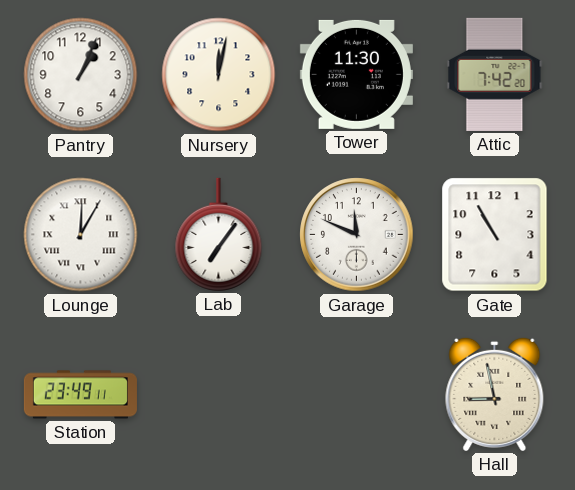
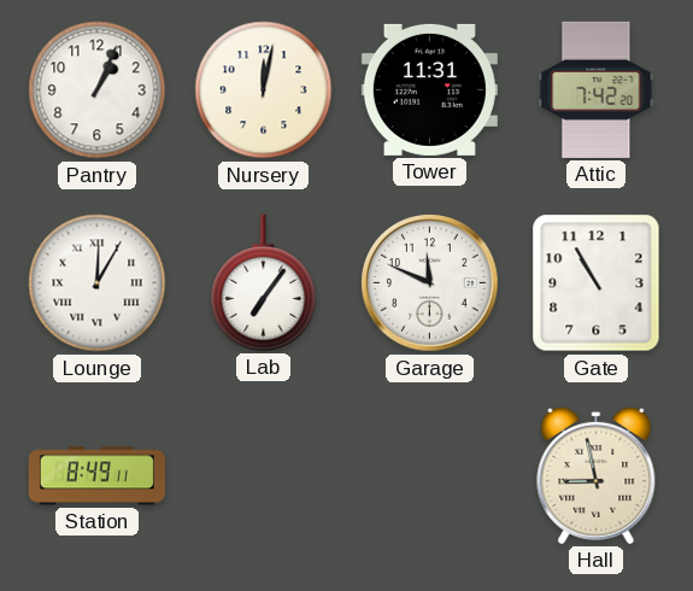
Tower: 11:30 -> 11:31
Station: 23:49 -> 8:49
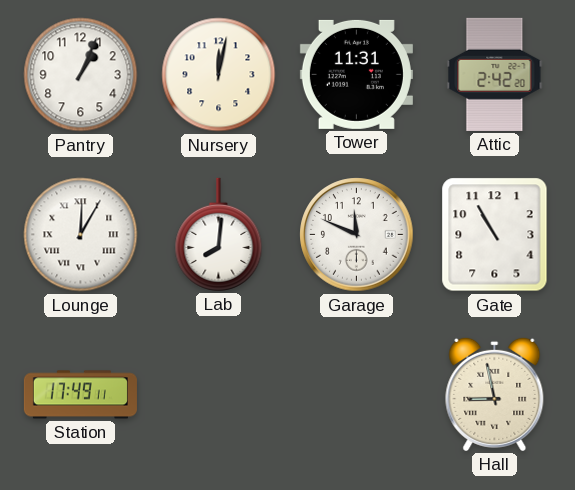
Attic: 7:42 -> 2:42
Lab: 7:06 -> 8:01
Station: 8:49 -> 17:49
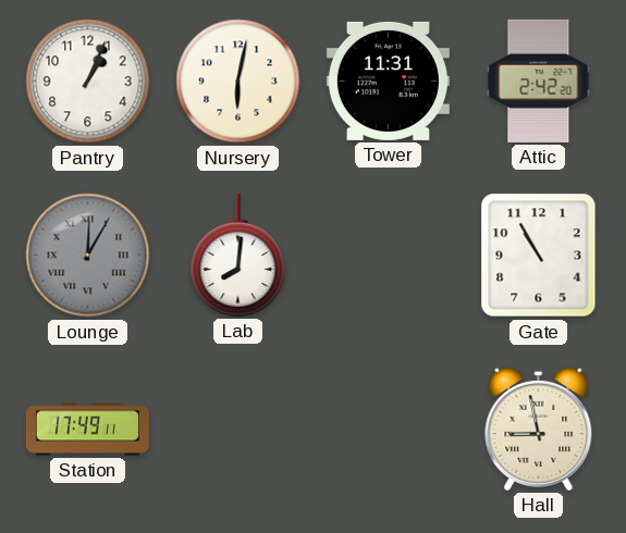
Nursery: 12:02 -> 6:02
Lounge dial: white -> grey
Garage: 11:49 -> none
